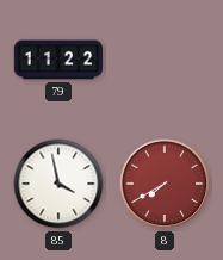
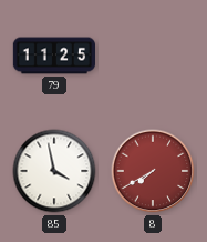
79: 11:22 -> 11:25
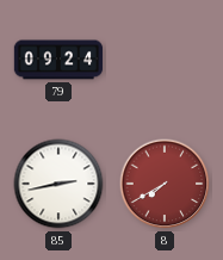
79: 11:25 -> 09:24
85: 3:58 -> 2:43
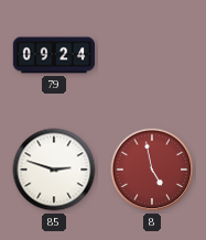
85: 2:43 -> 2:48
8: 7:40 -> 4:58
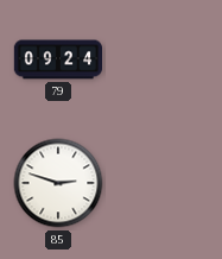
8: 4:58 -> none
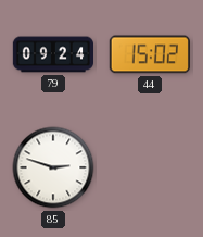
44: none -> 15:02
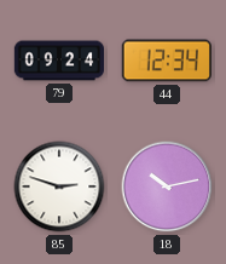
44: 15:02 -> 12:34
18: none -> 10:13
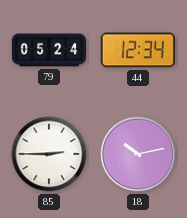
79: 09:24 -> 05:24
85: 2:48 -> 2:45
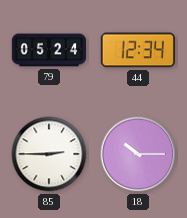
18: 10:13 -> 10:15
